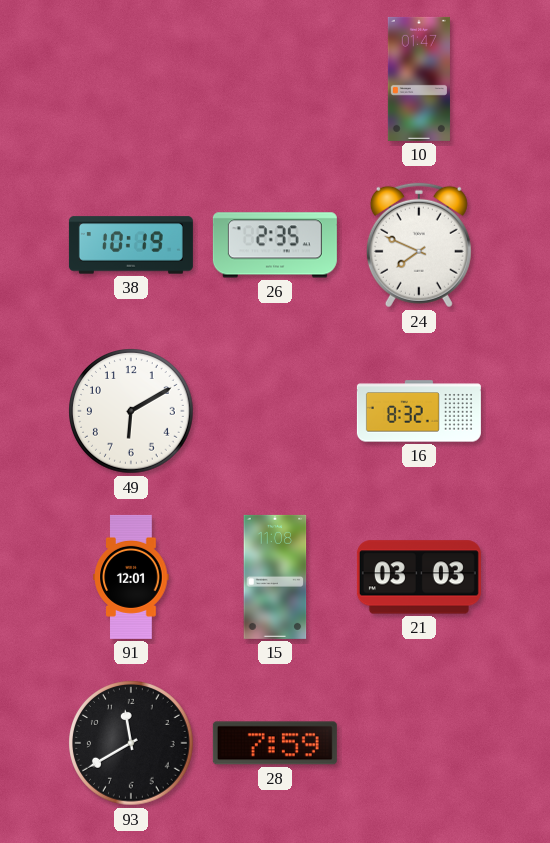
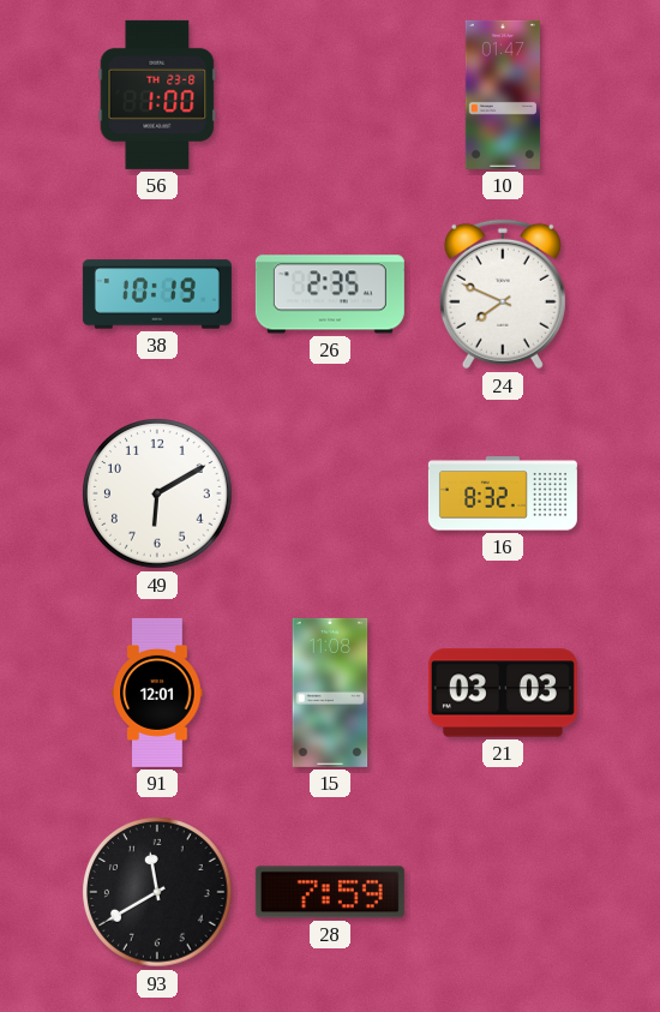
56: none -> 1:00
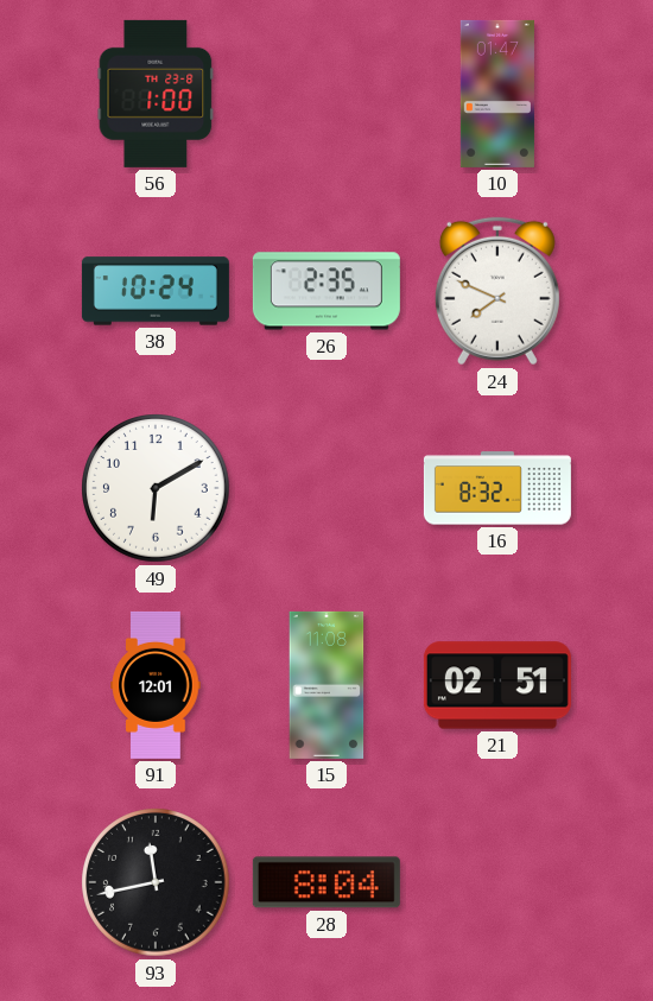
38: 10:19 -> 10:24
21: 03:03 -> 02:51
93: 11:40 -> 11:43
28: 7:59 -> 8:04
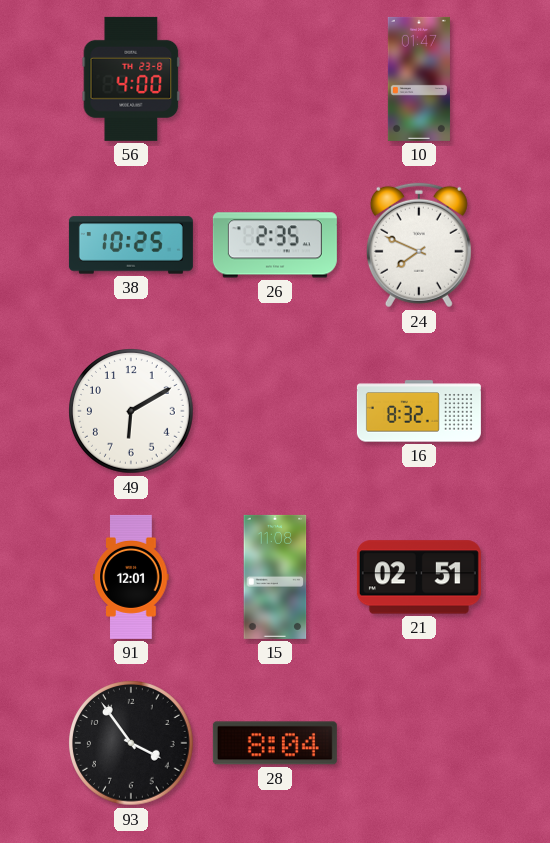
56: 1:00 -> 4:00
38: 10:24 -> 10:25
93: 11:43 -> 3:54
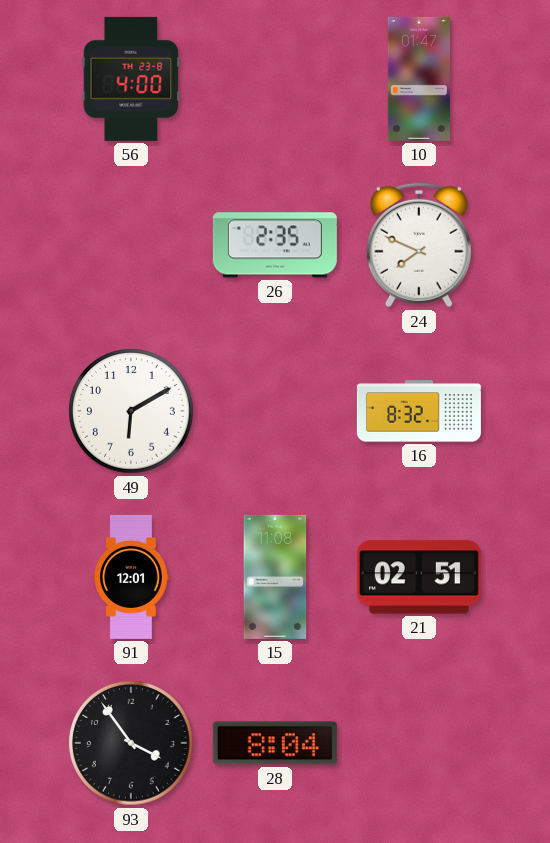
38: 10:25 -> none
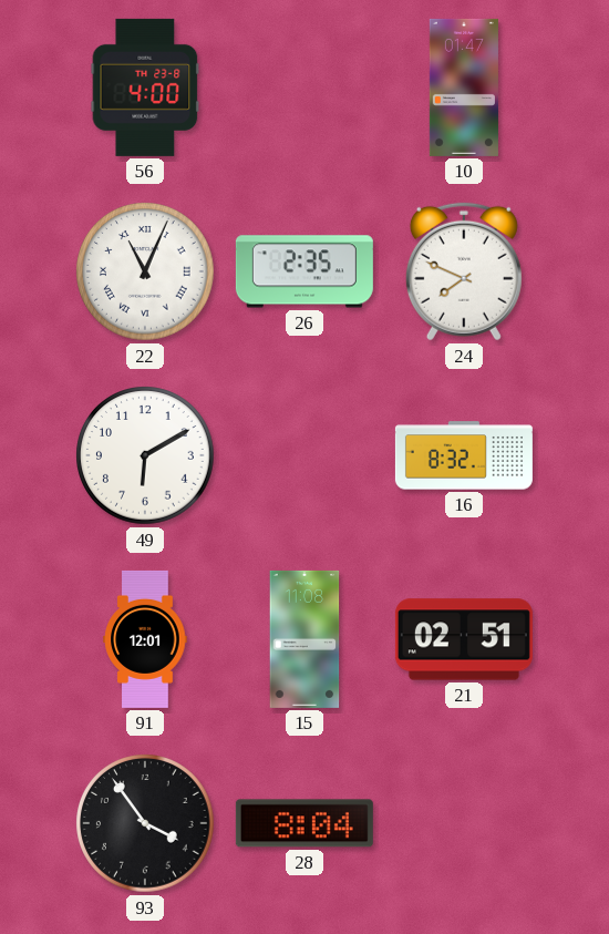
22: none -> 11:04
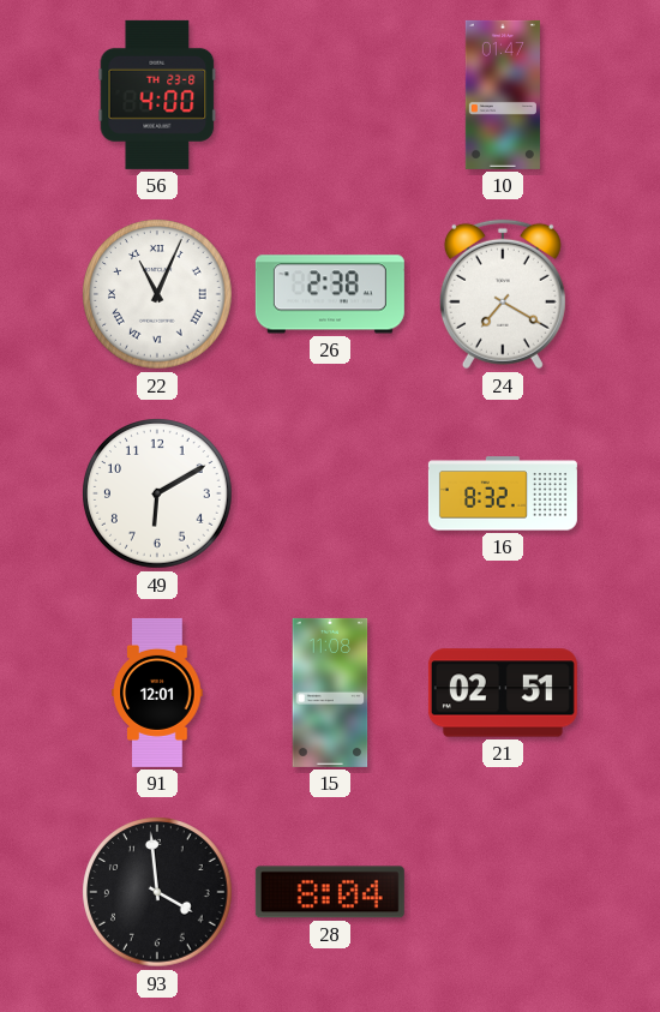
26: 2:35 -> 2:38
24: 7:49 -> 7:20
93: 3:54 -> 3:59
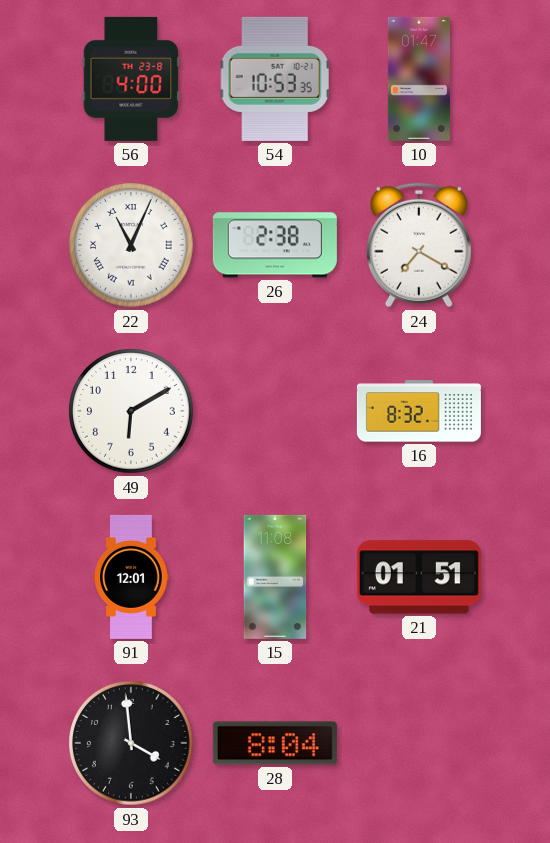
54: none -> 10:53
21: 02:51 -> 01:51
